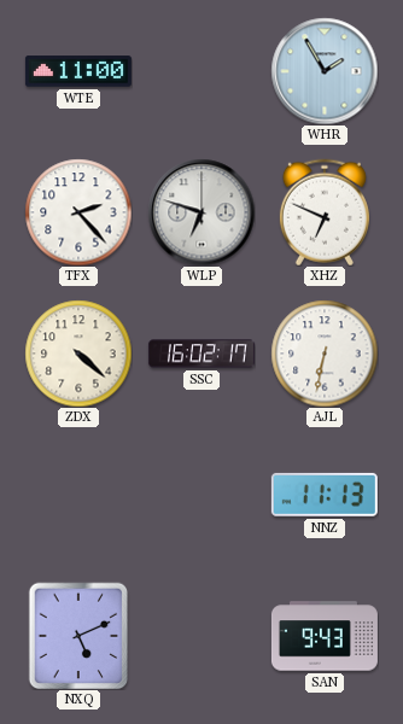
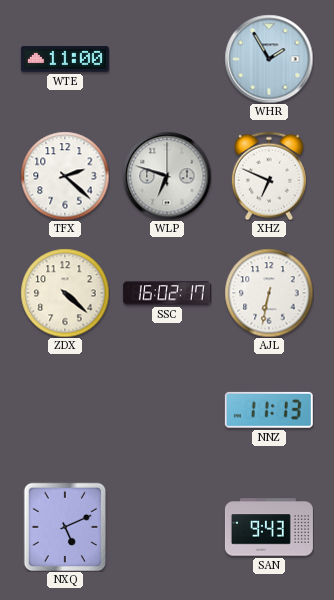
TFX: 2:23 -> 2:22
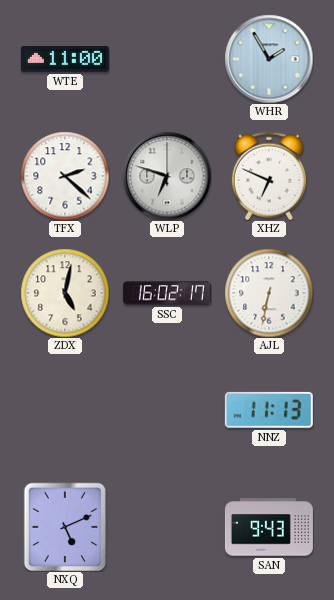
ZDX: 4:22 -> 5:02
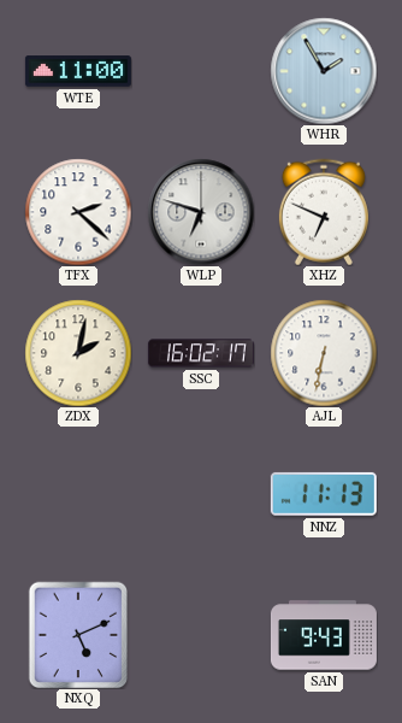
ZDX: 5:02 -> 2:02
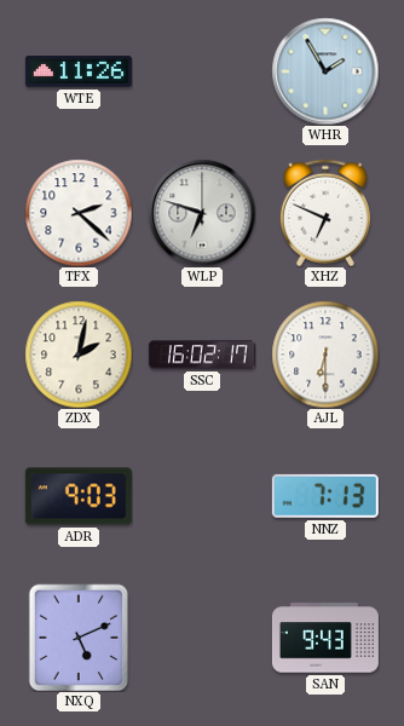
WTE: 11:00 -> 11:26
AJL: 6:32 -> 6:30
ADR: none -> 9:03
NNZ: 11:13 -> 7:13
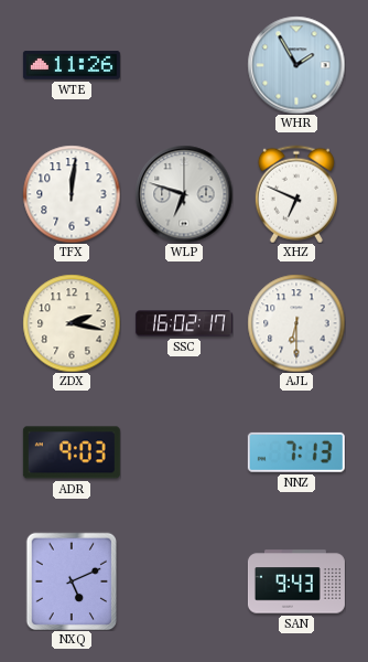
TFX: 2:22 -> 12:01
ZDX: 2:02 -> 2:17
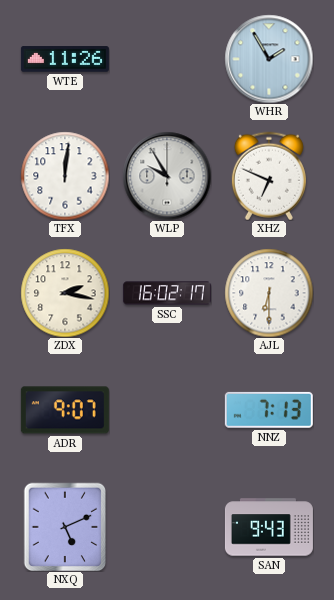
WLP: 6:48 -> 9:55
ADR: 9:03 -> 9:07
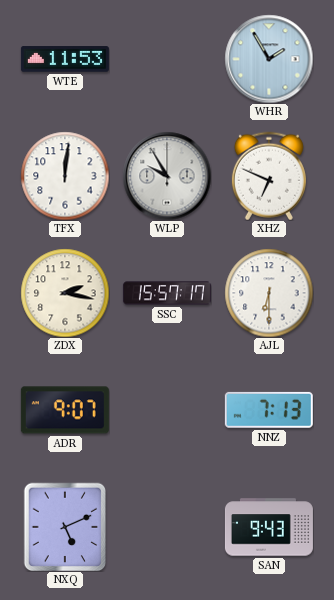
WTE: 11:26 -> 11:53
SSC: 16:02 -> 15:57
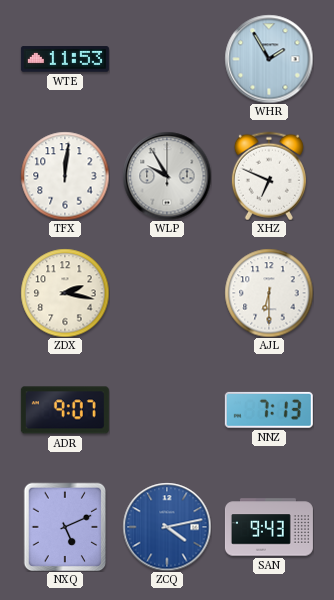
SSC: 15:57 -> none
ZCQ: none -> 4:13
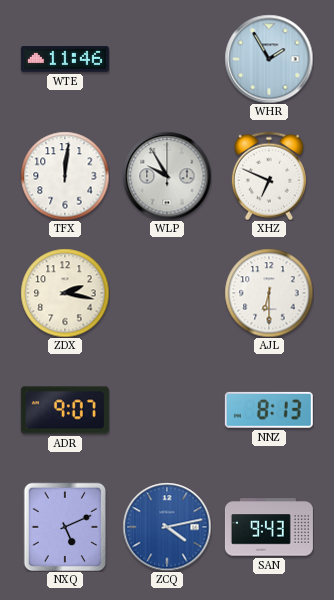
WTE: 11:53 -> 11:46
NNZ: 7:13 -> 8:13
